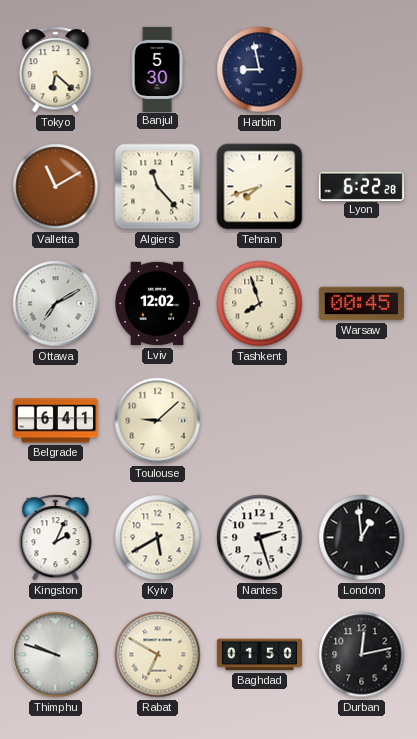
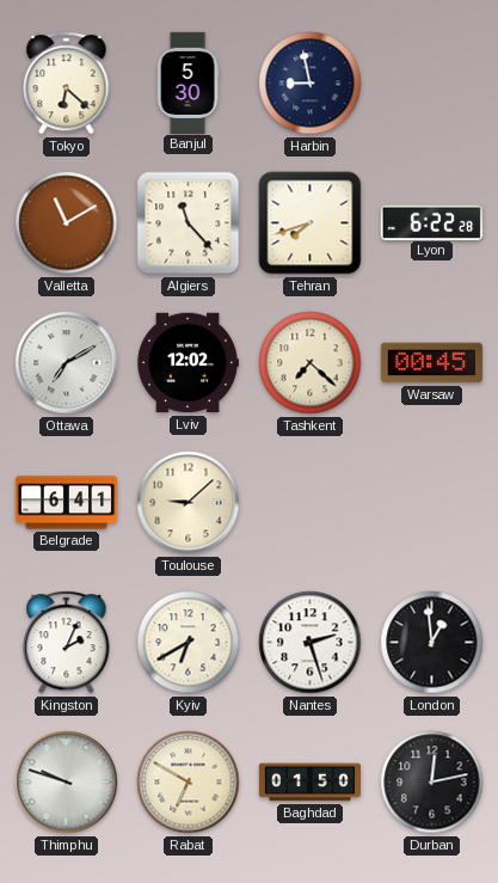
Tashkent: 7:57 -> 7:22
Kyiv: 5:40 -> 6:40
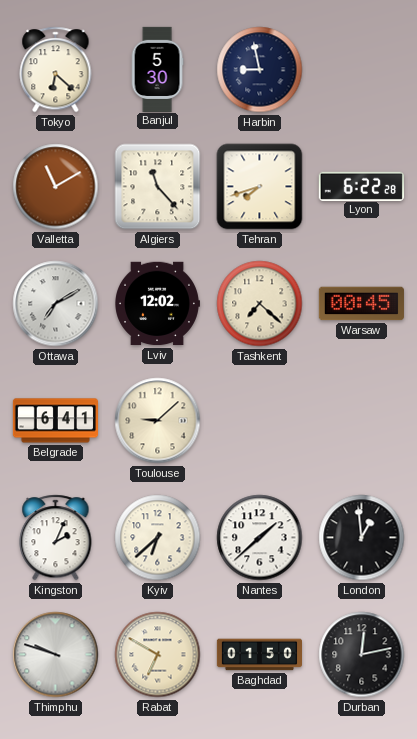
Kyiv: 6:40 -> 6:38
Nantes: 2:27 -> 1:38
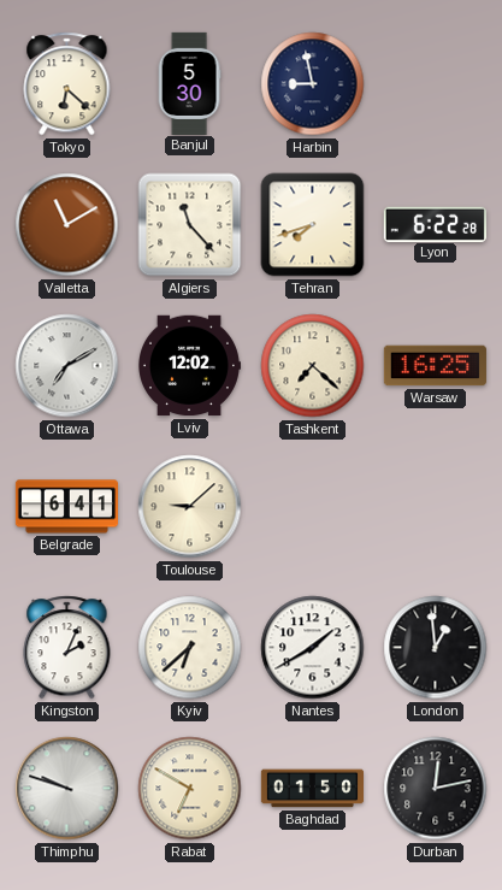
Warsaw: 00:45 -> 16:25
Nantes: 1:38 -> 1:40
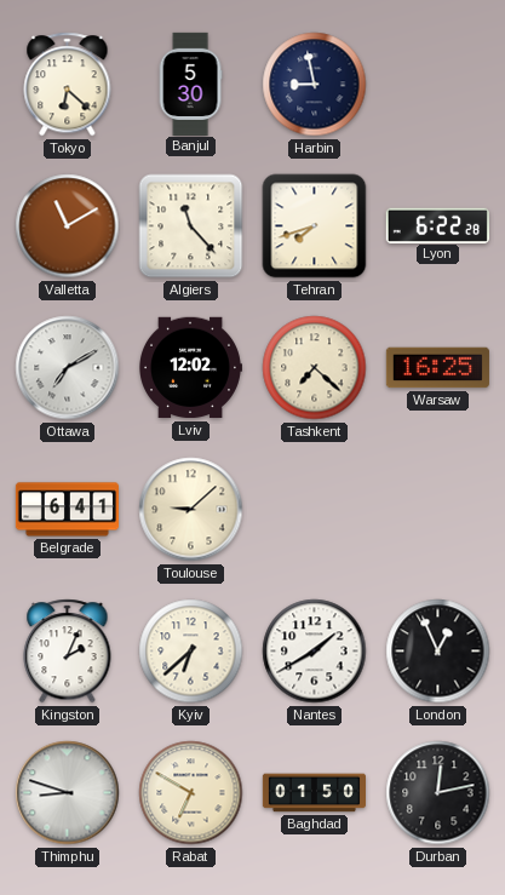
London: 12:59 -> 12:56
Thimphu: 9:48 -> 8:48
